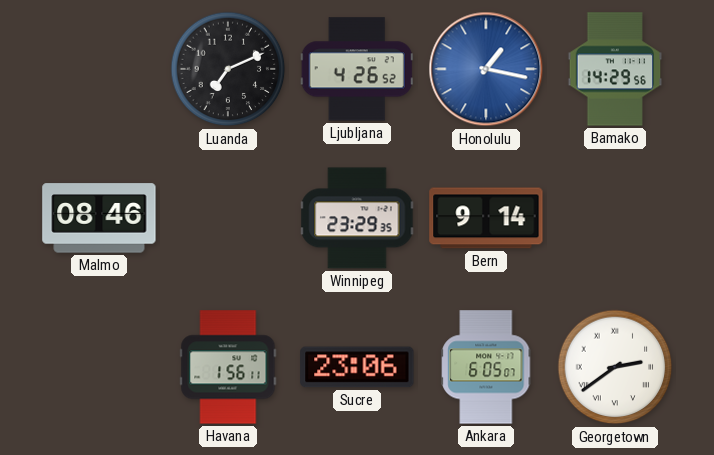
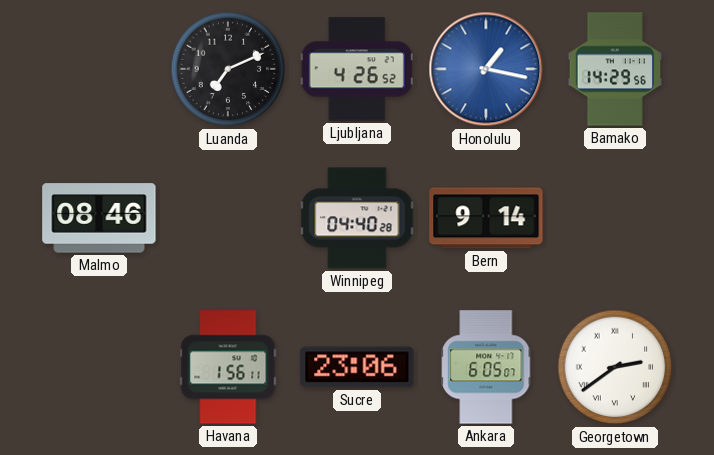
Winnipeg: 23:29 -> 04:40
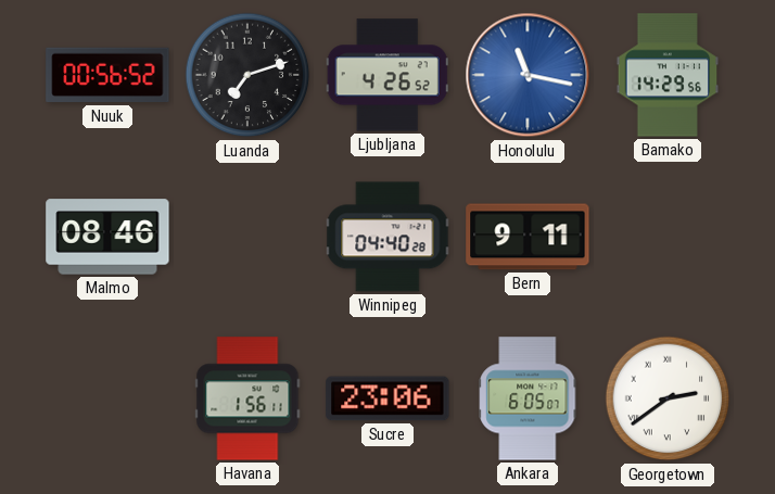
Nuuk: none -> 00:56
Luanda: 7:11 -> 7:12
Honolulu: 1:17 -> 11:17
Bern: 9:14 -> 9:11
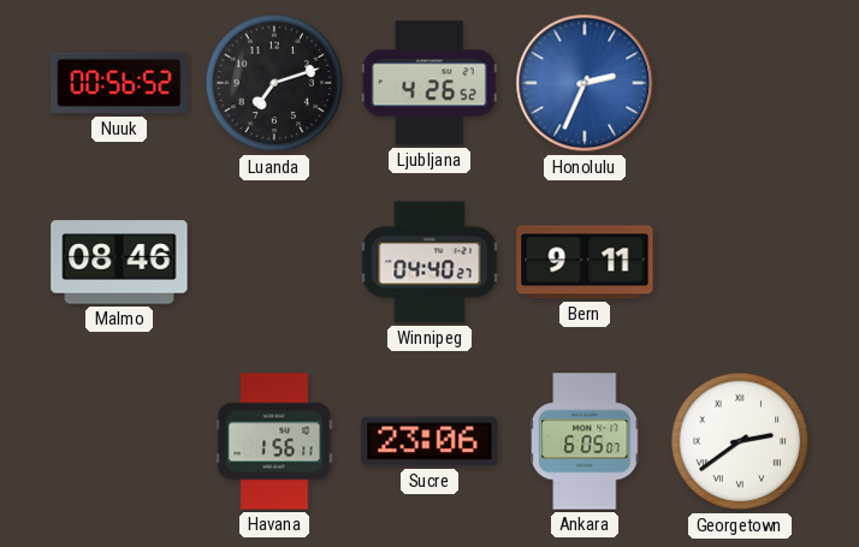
Honolulu: 11:17 -> 2:34
Bamako: 14:29 -> none
Winnipeg: 04:40:28 -> 04:40:27
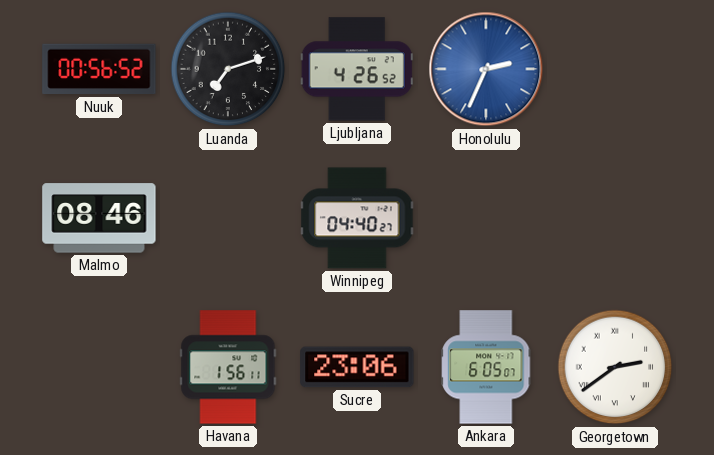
Bern: 9:11 -> none
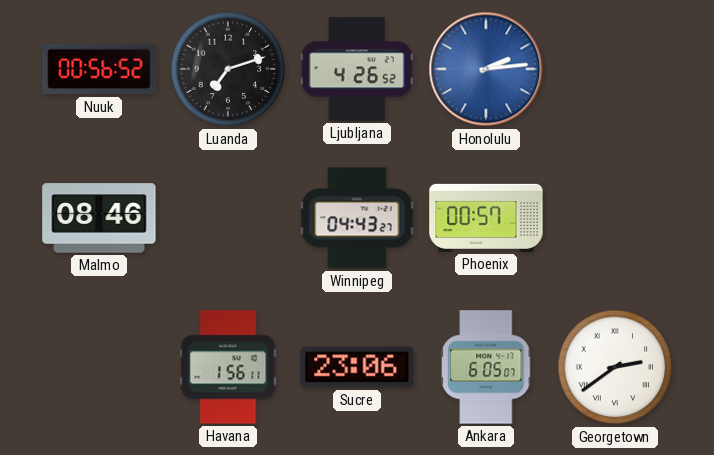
Honolulu: 2:34 -> 2:14
Winnipeg: 04:40 -> 04:43
Phoenix: none -> 00:57
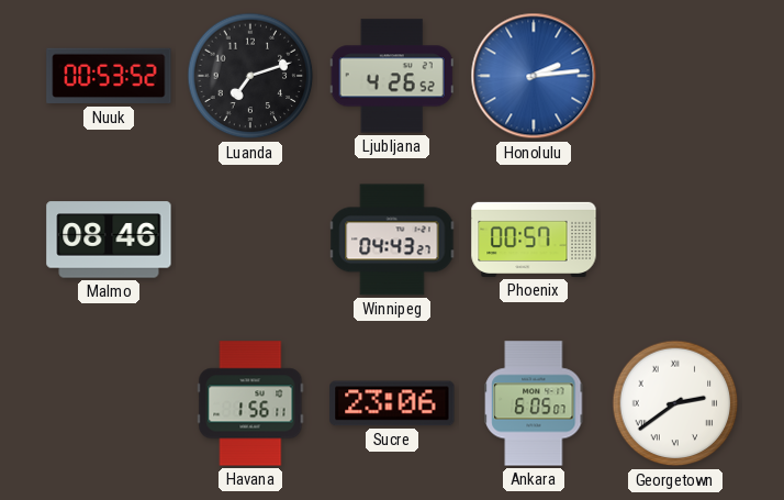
Nuuk: 00:56 -> 00:53
